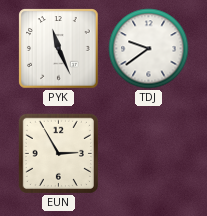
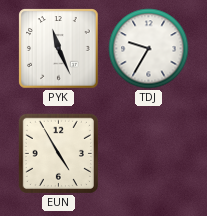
TDJ: 9:39 -> 9:35
EUN: 2:55 -> 4:55
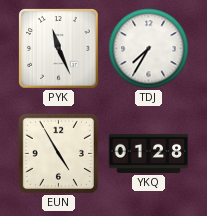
TDJ: 9:35 -> 7:35
YKQ: none -> 01:28
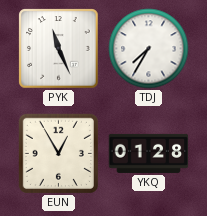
EUN: 4:55 -> 12:55
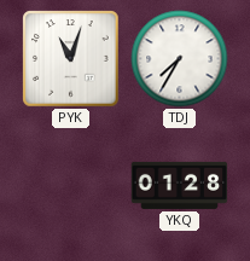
PYK: 11:26 -> 11:03
EUN: 12:55 -> none
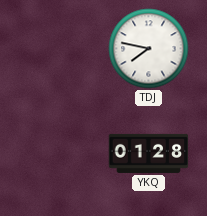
PYK: 11:03 -> none
TDJ: 7:35 -> 7:47
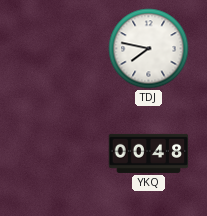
YKQ: 01:28 -> 00:48
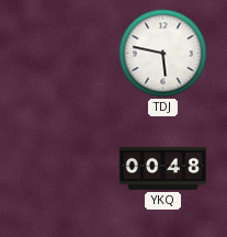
TDJ: 7:47 -> 5:47
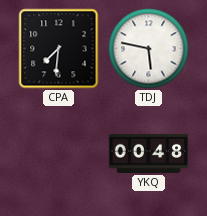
CPA: none -> 7:31
